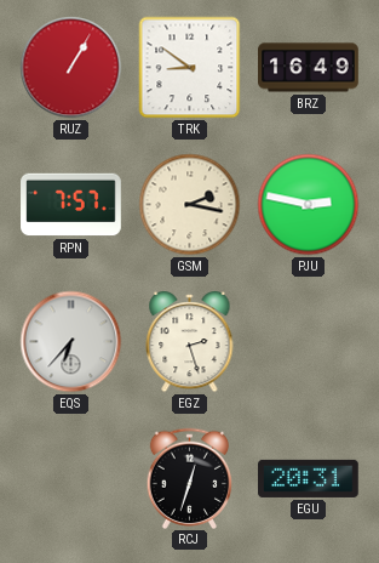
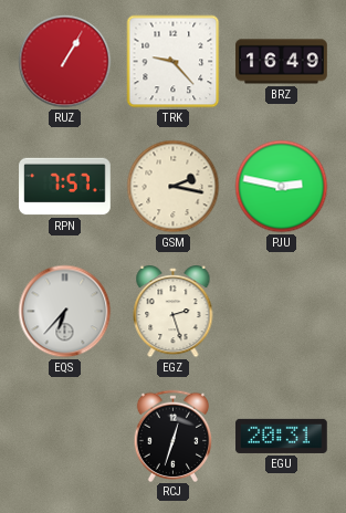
TRK: 8:51 -> 9:23
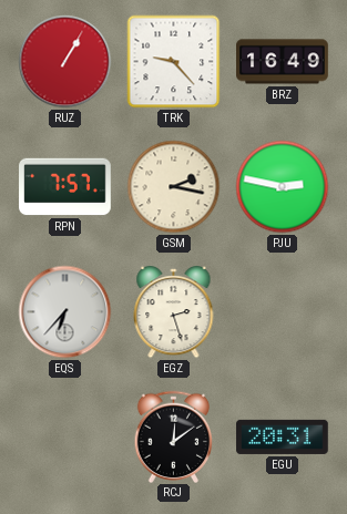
RCJ: 12:33 -> 12:09
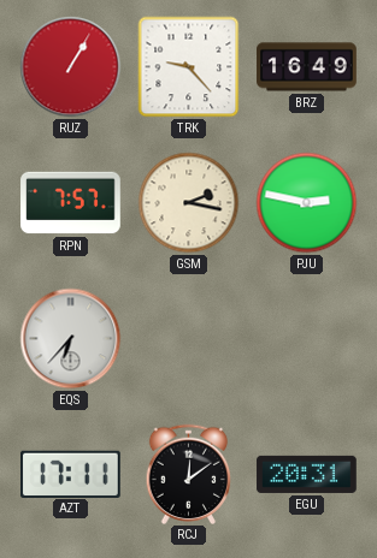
EGZ: 2:27 -> none
AZT: none -> 17:11
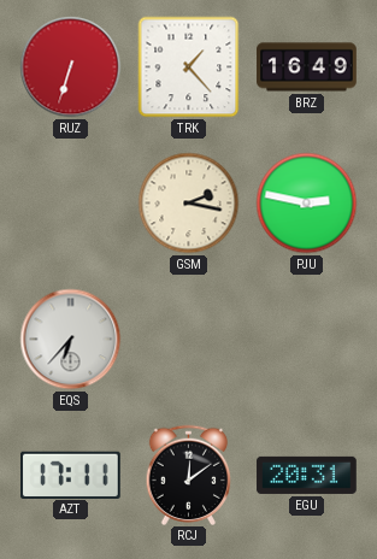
RUZ: 1:05 -> 6:33
TRK: 9:23 -> 1:23
RPN: 7:57 -> none
